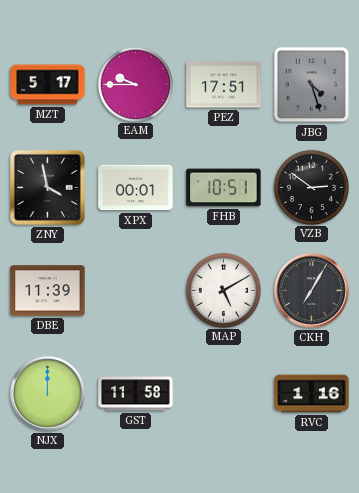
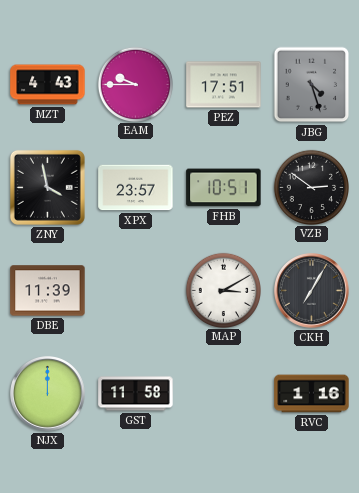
MZT: 5:17 -> 4:43
XPX: 00:01 -> 23:57
MAP: 5:10 -> 3:10
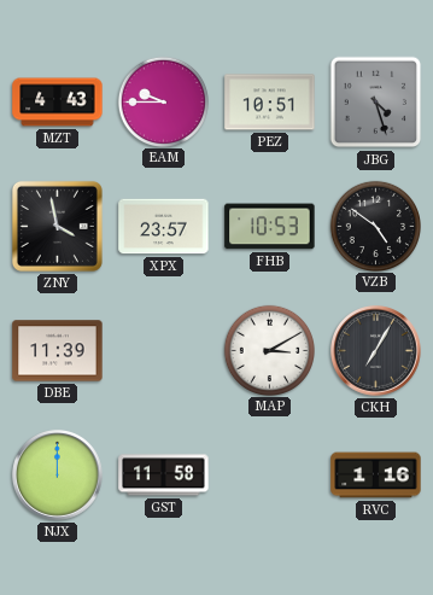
PEZ: 17:51 -> 10:51
FHB: 10:51 -> 10:53
VZB: 2:51 -> 4:51
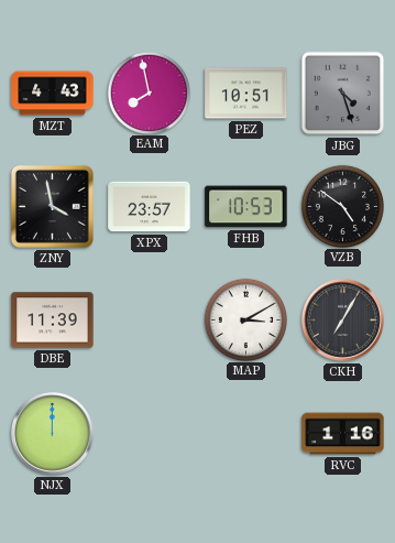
EAM: 9:45 -> 7:58
GST: 11:58 -> none
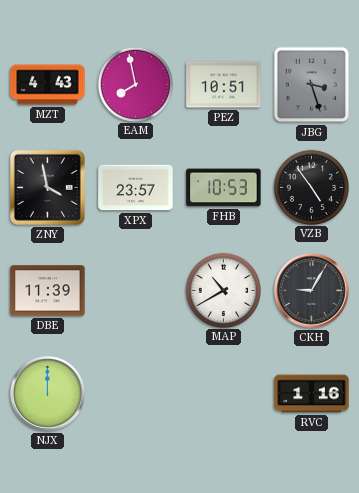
JBG: 4:27 -> 3:27
VZB: 4:51 -> 4:54
MAP: 3:10 -> 10:40
CKH: 7:05 -> 9:05
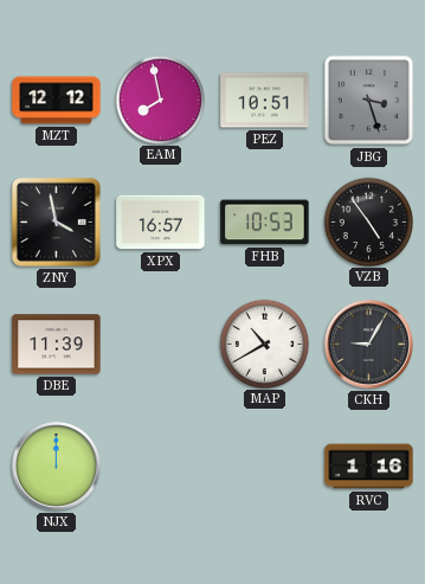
MZT: 4:43 -> 12:12
XPX: 23:57 -> 16:57
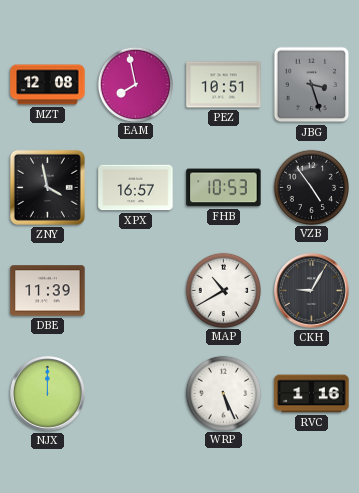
MZT: 12:12 -> 12:08
WRP: none -> 5:26
